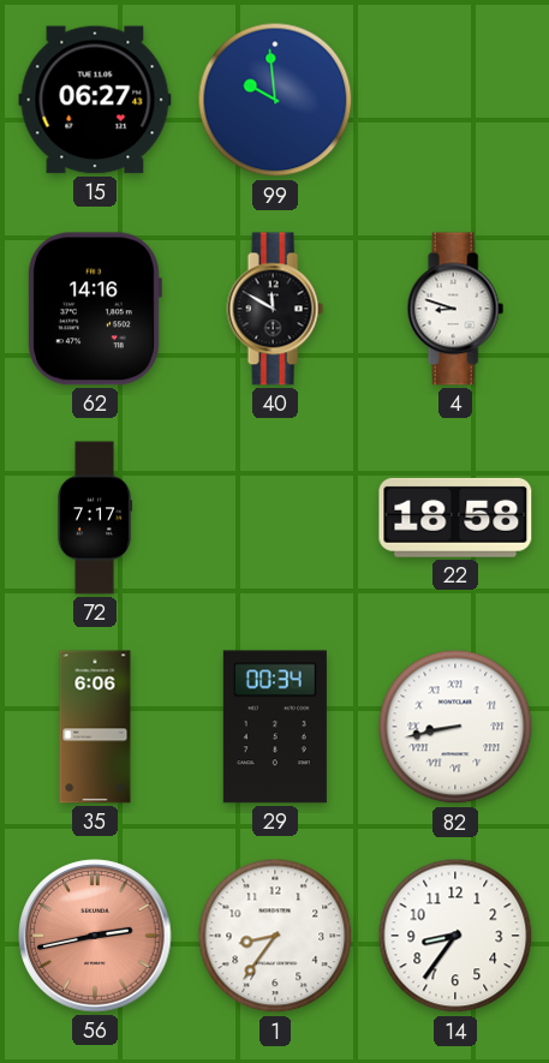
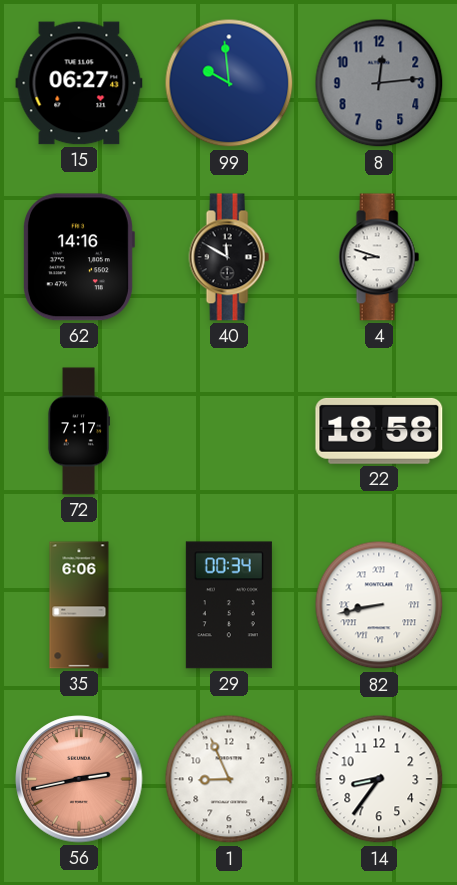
8: none -> 12:14
1: 8:36 -> 8:56
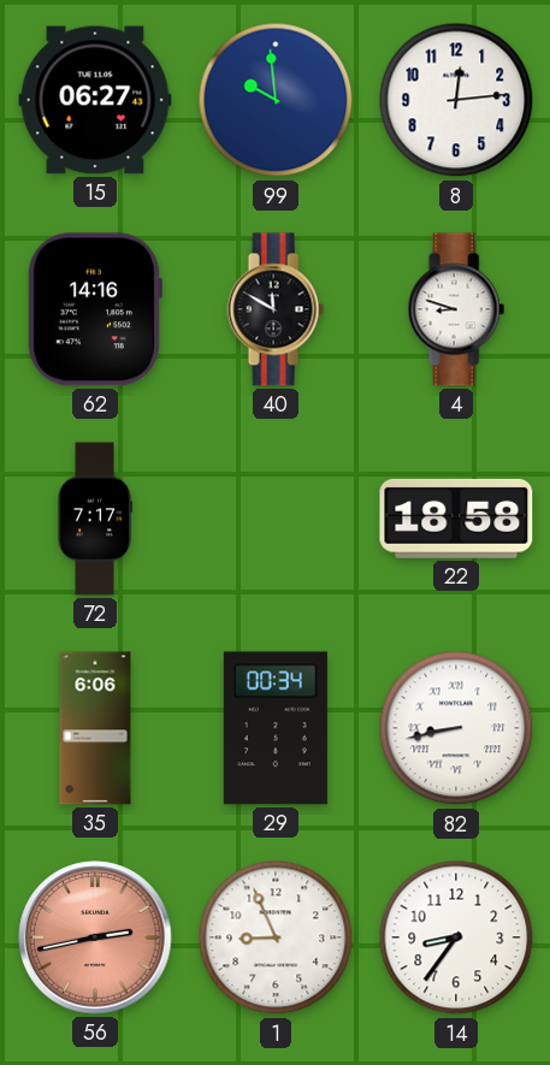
8 dial: grey -> white
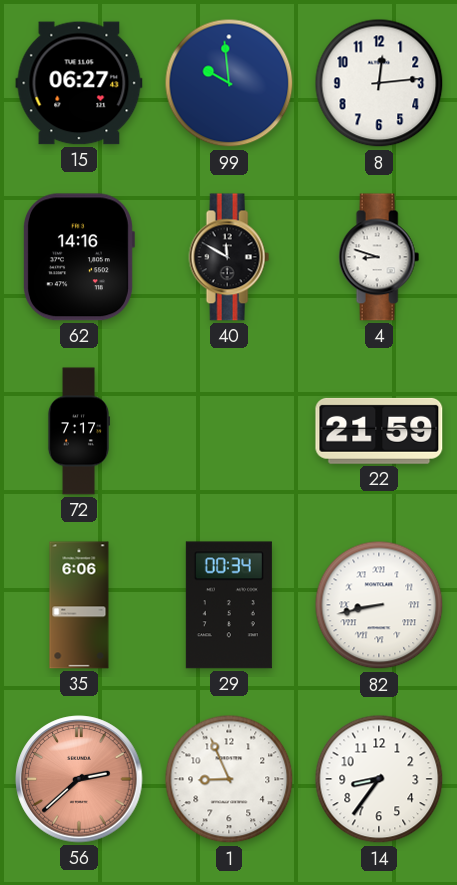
22: 18:58 -> 21:59
56: 2:43 -> 2:38
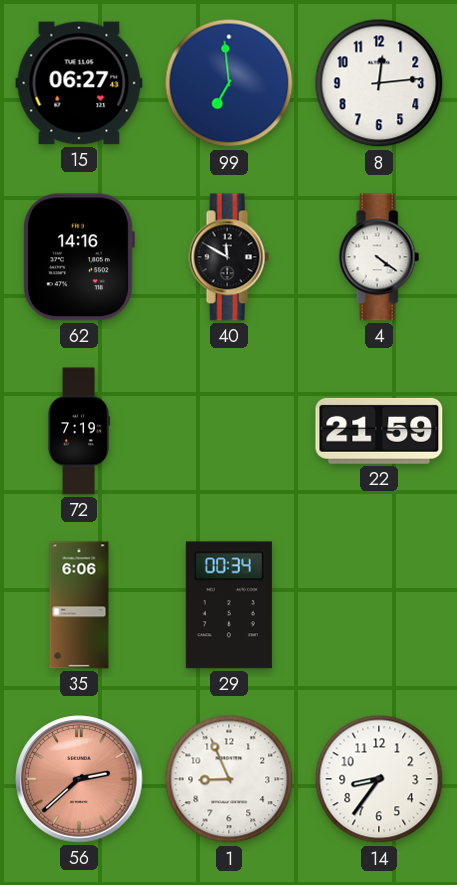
99: 9:59 -> 6:59
4: 8:48 -> 4:21
72: 7:17 -> 7:19
82: 8:43 -> none
